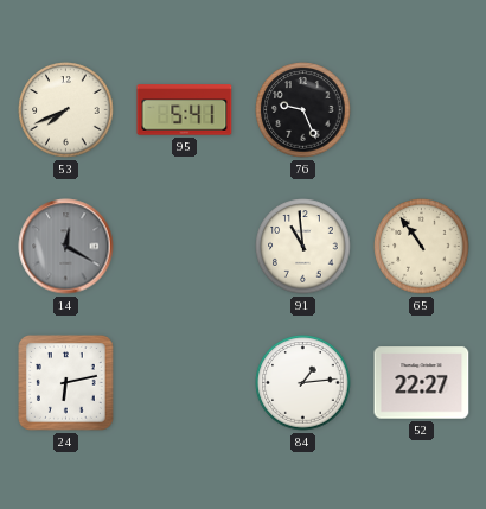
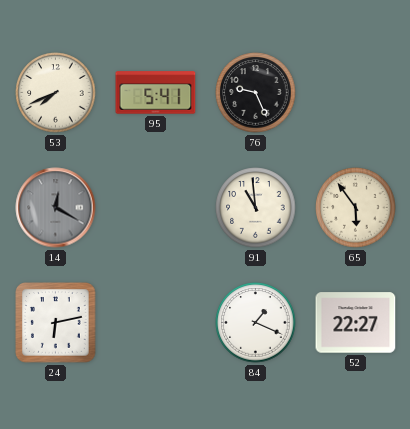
65: 10:54 -> 5:54
84: 1:14 -> 1:19
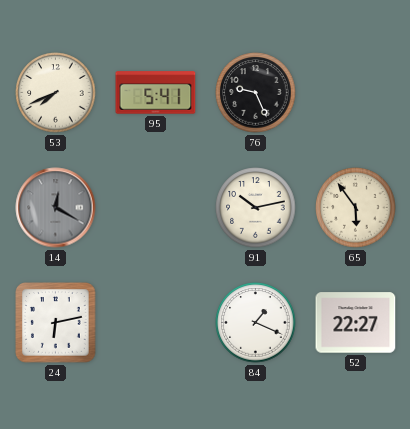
91: 10:59 -> 10:13
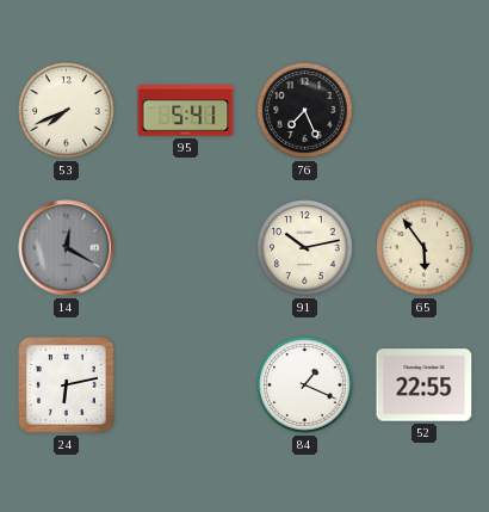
76: 9:26 -> 7:26
52: 22:27 -> 22:55
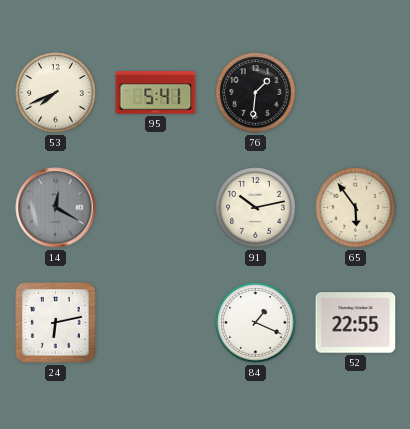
76: 7:26 -> 1:31
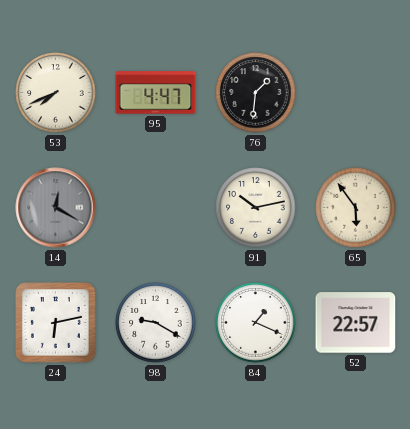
95: 5:41 -> 4:47
98: none -> 9:20
52: 22:55 -> 22:57
